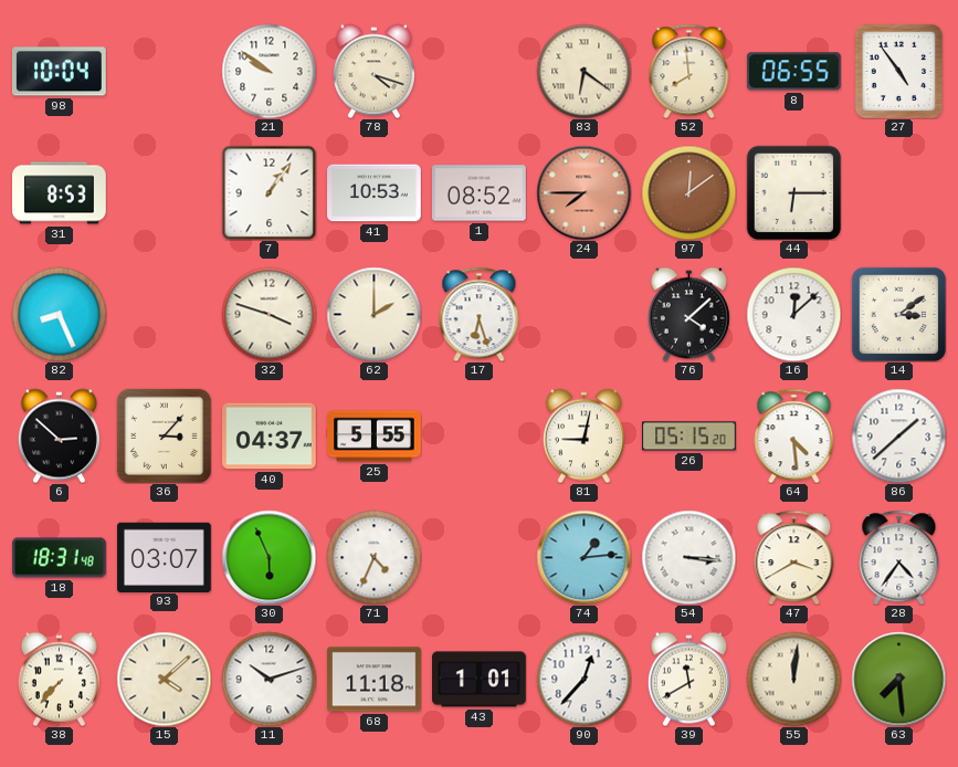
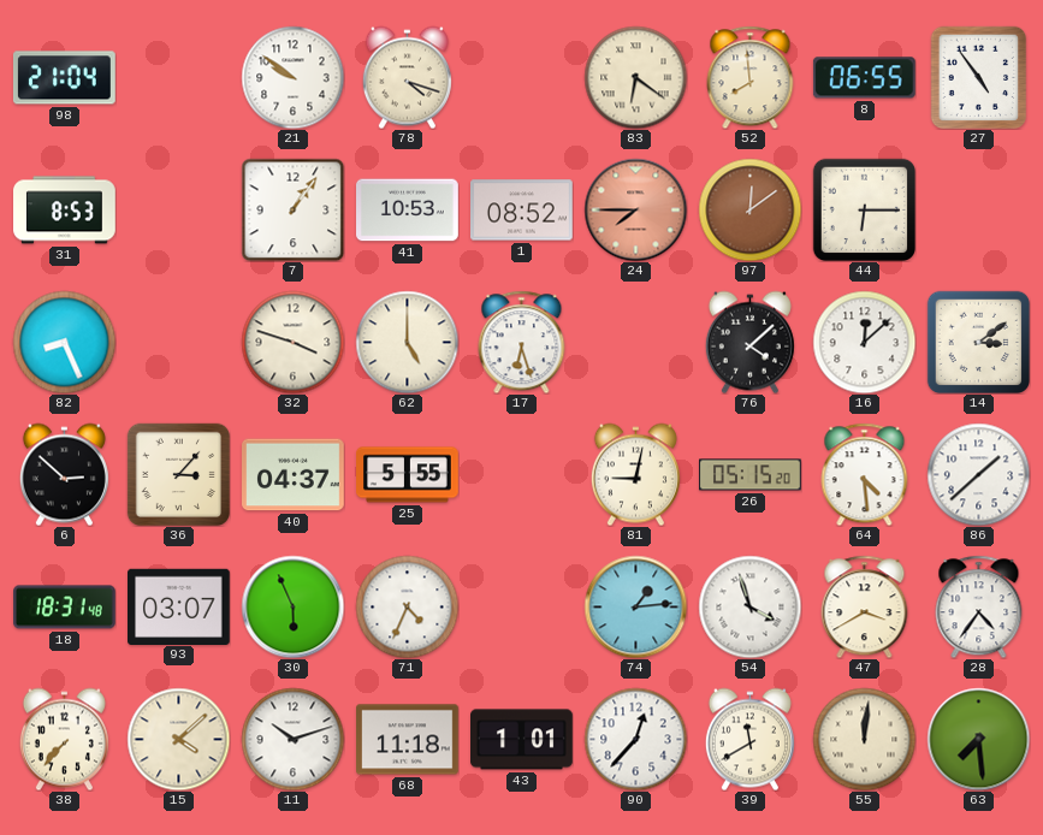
98: 10:04 -> 21:04
62: 2:00 -> 5:00
54: 3:16 -> 3:57
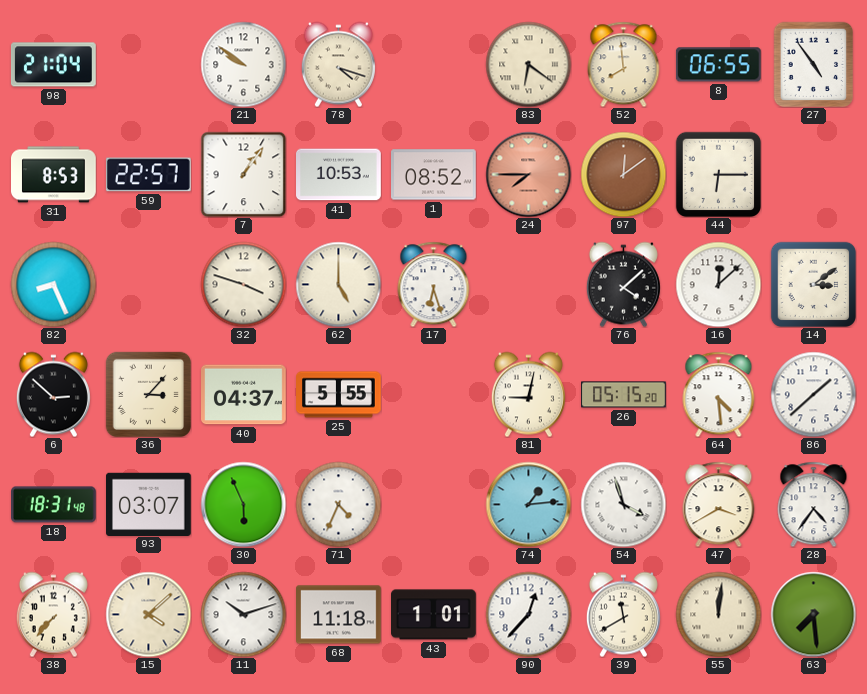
59: none -> 22:57
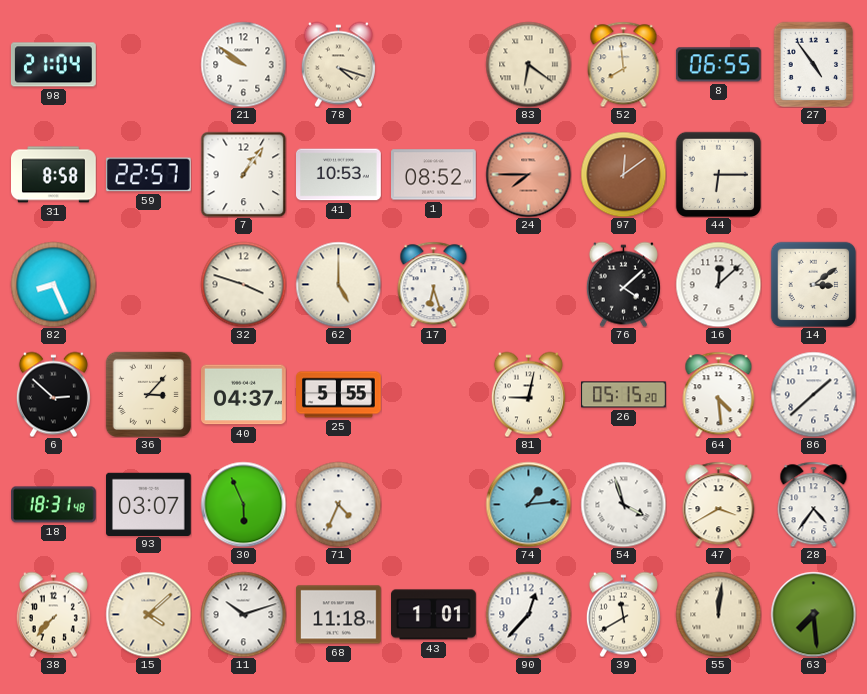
31: 8:53 -> 8:58
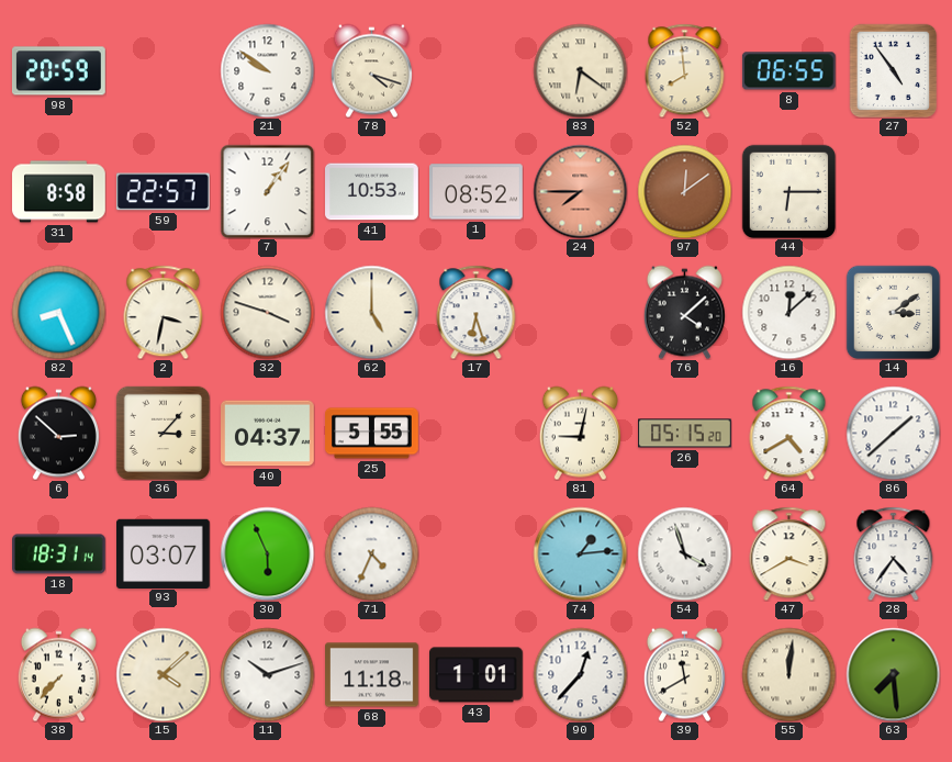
98: 21:04 -> 20:59
2: none -> 3:32
64: 4:29 -> 4:40
18: 18:31:48 -> 18:31:14
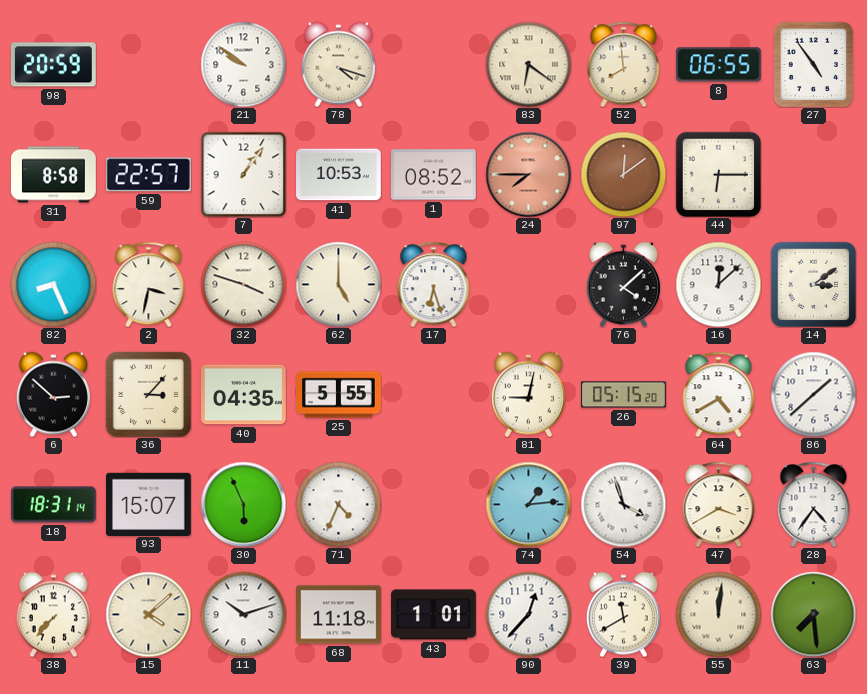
40: 04:37 -> 04:35
93: 03:07 -> 15:07
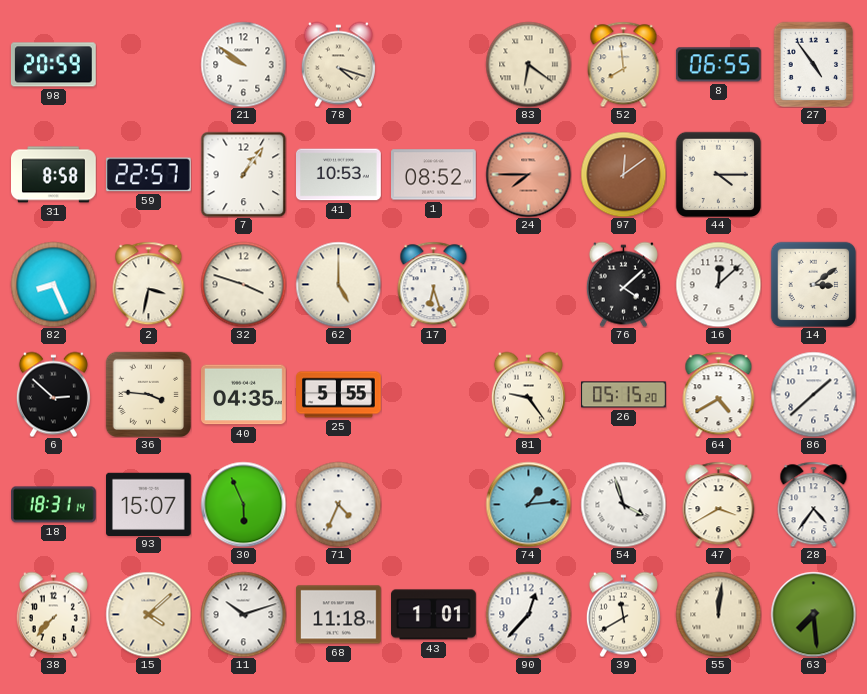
44: 6:15 -> 4:15
36: 3:07 -> 3:46
81: 9:02 -> 9:24
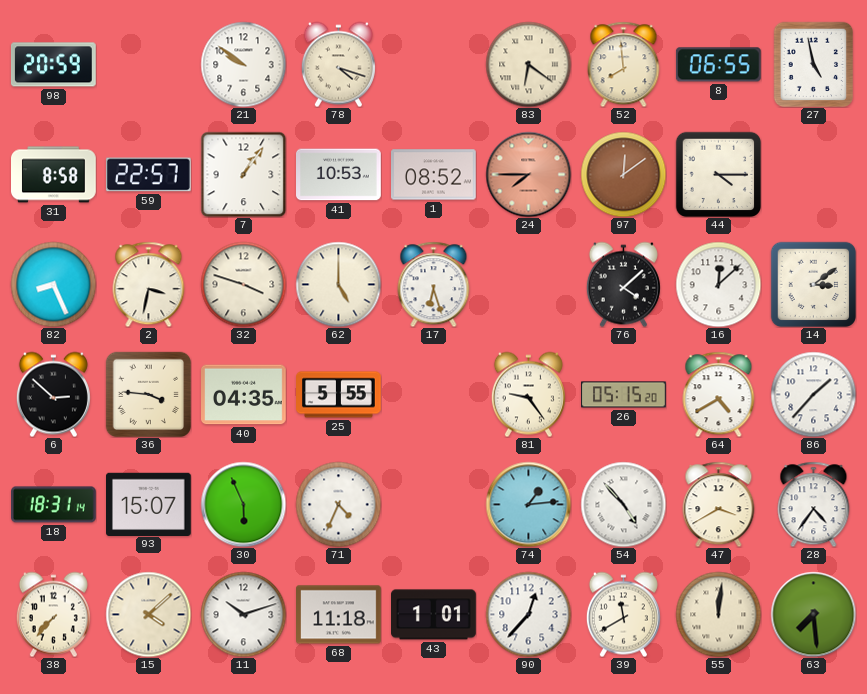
27: 4:54 -> 4:58
86: 1:38 -> 1:37
54: 3:57 -> 4:53
